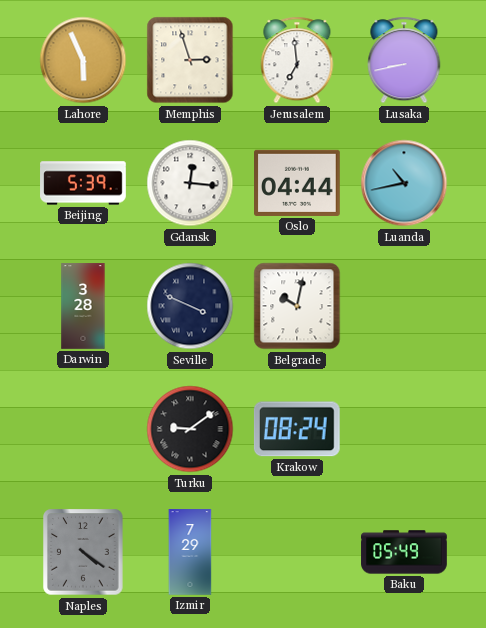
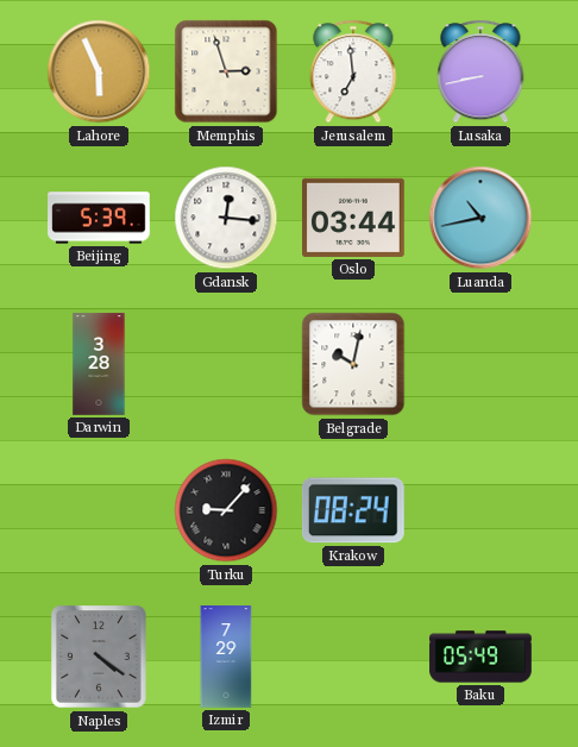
Oslo: 04:44 -> 03:44
Seville: 3:49 -> none
Turku: 9:09 -> 9:07
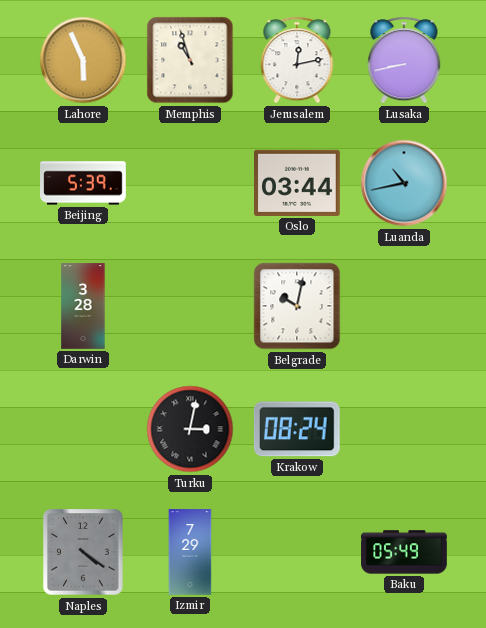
Memphis: 2:57 -> 10:57
Jerusalem: 6:59 -> 12:13
Gdansk: 12:16 -> none
Turku: 9:07 -> 3:02
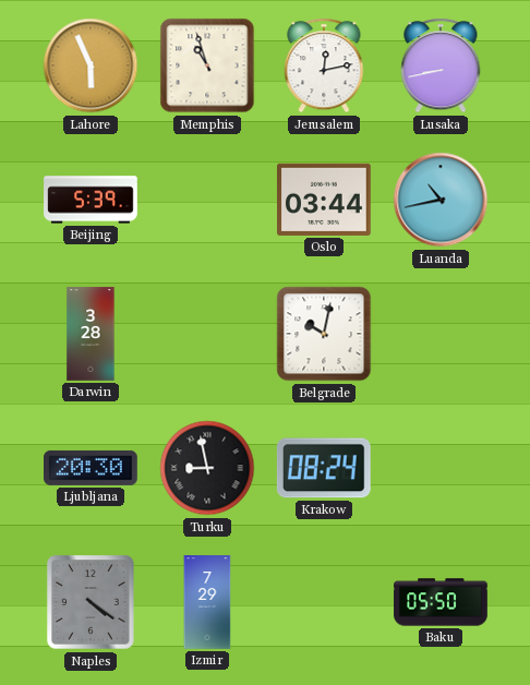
Ljubljana: none -> 20:30
Turku: 3:02 -> 8:58
Baku: 05:49 -> 05:50
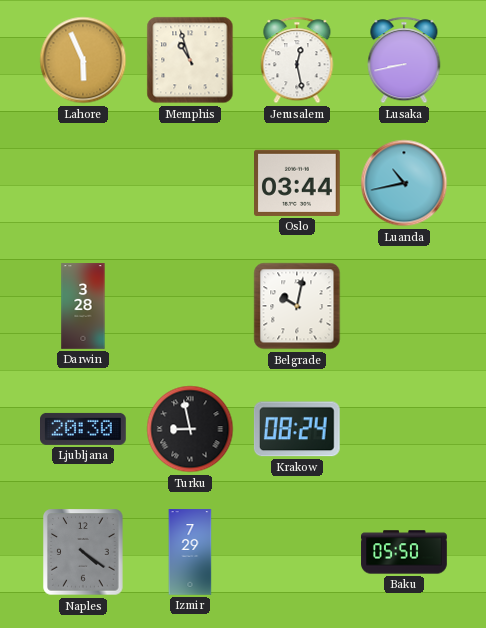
Jerusalem: 12:13 -> 12:28
Beijing: 5:39 -> none
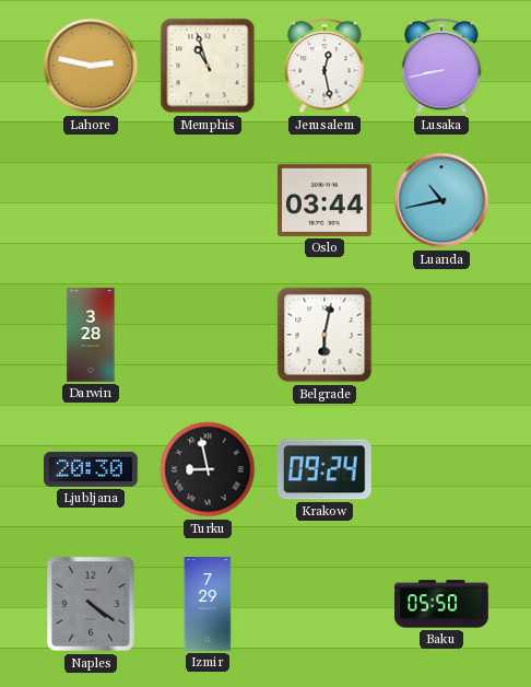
Lahore: 5:56 -> 2:47
Belgrade: 10:02 -> 6:02
Krakow: 08:24 -> 09:24
